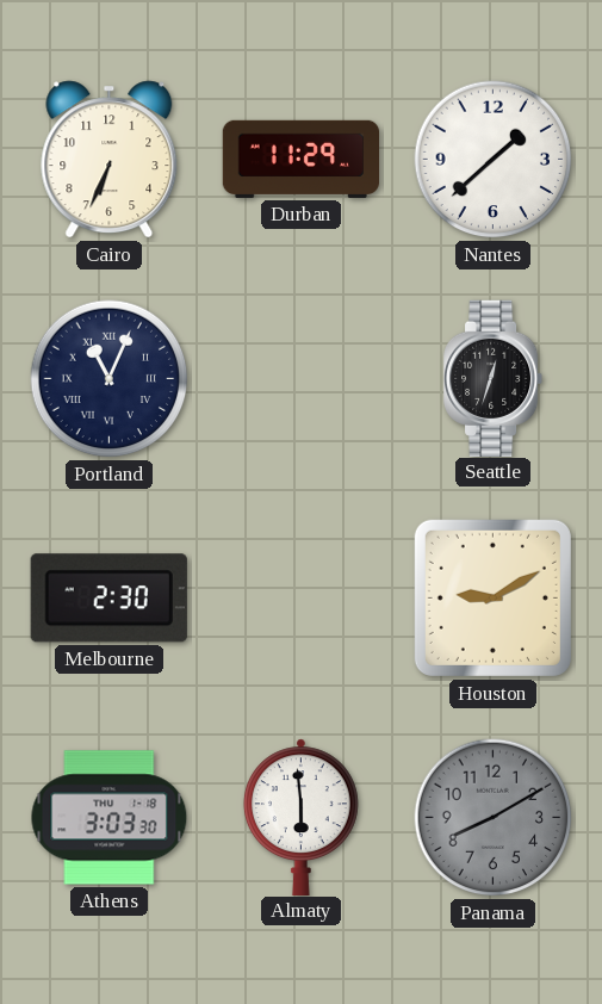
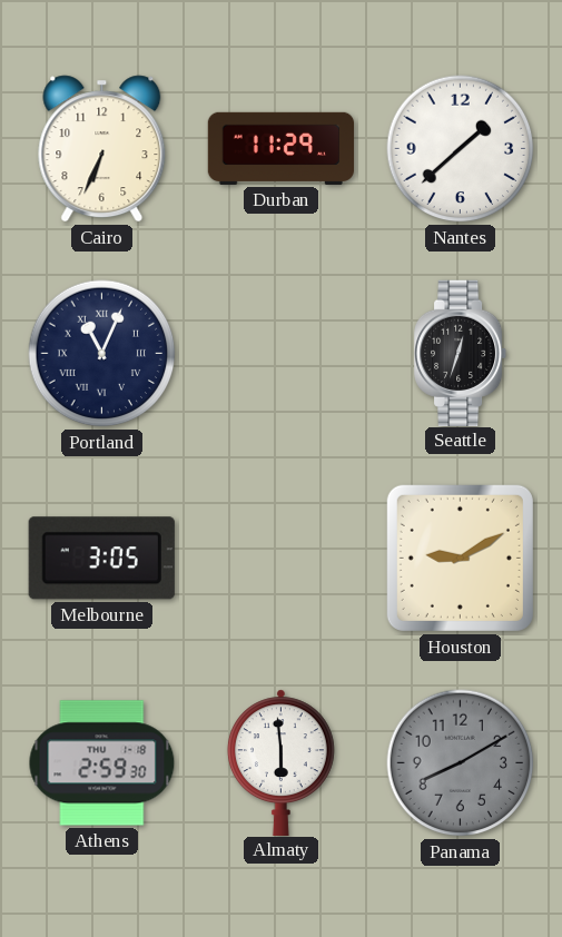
Melbourne: 2:30 -> 3:05
Athens: 3:03 -> 2:59
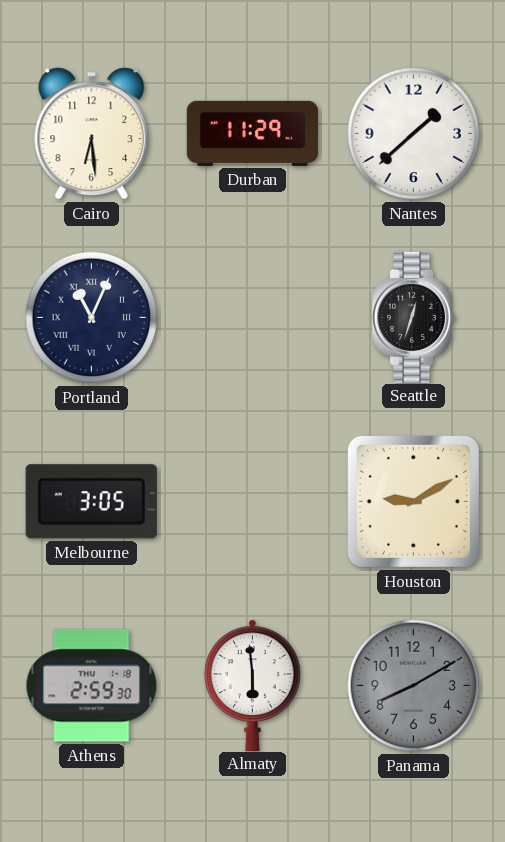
Cairo: 6:34 -> 6:29
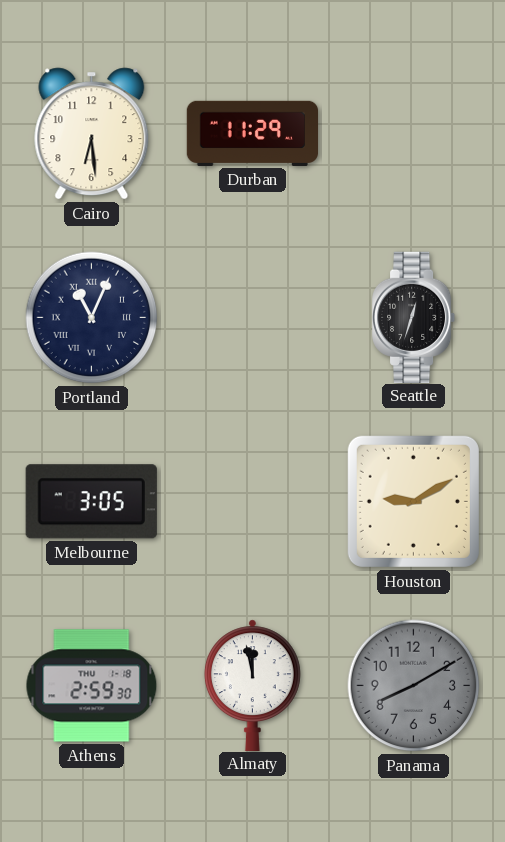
Nantes: 1:38 -> none
Almaty: 5:59 -> 11:58
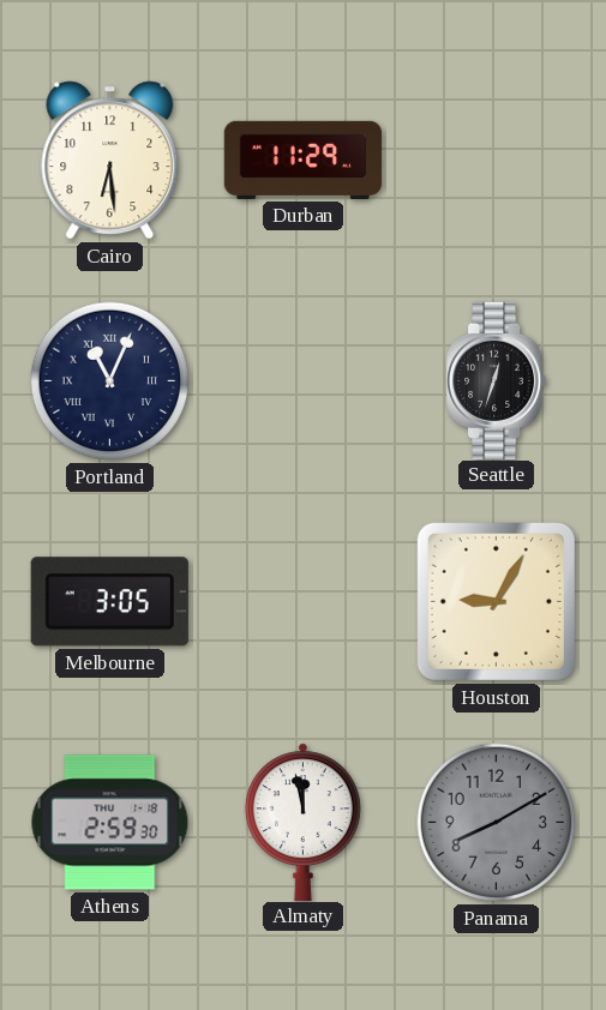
Houston: 9:10 -> 9:05
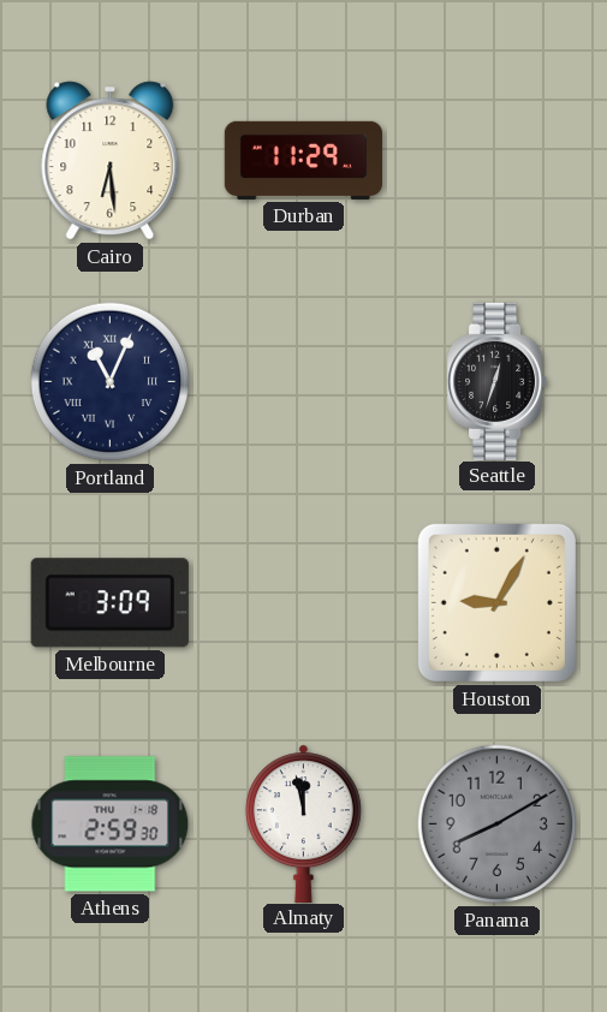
Melbourne: 3:05 -> 3:09
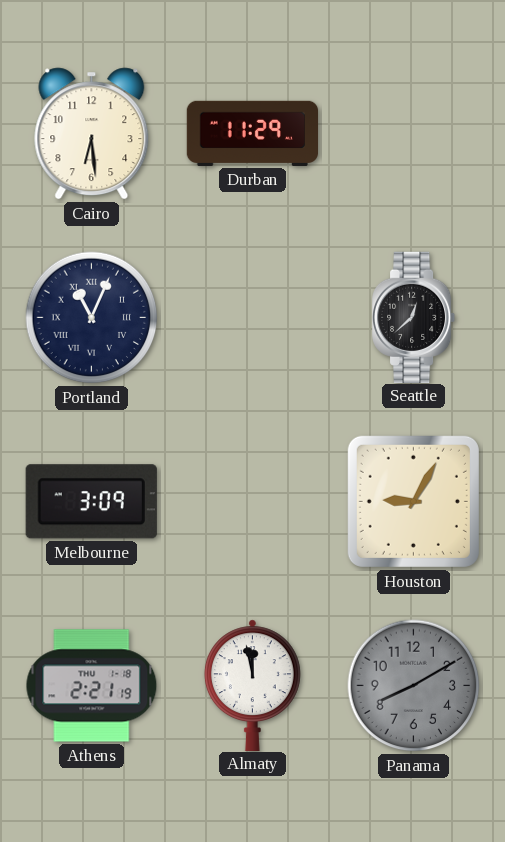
Seattle: 12:33 -> 12:38
Athens: 2:59 -> 2:21
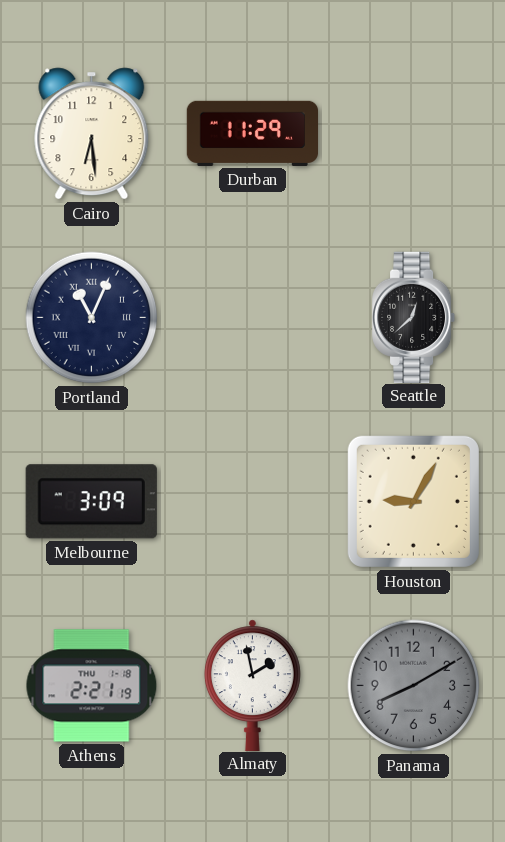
Almaty: 11:58 -> 1:58
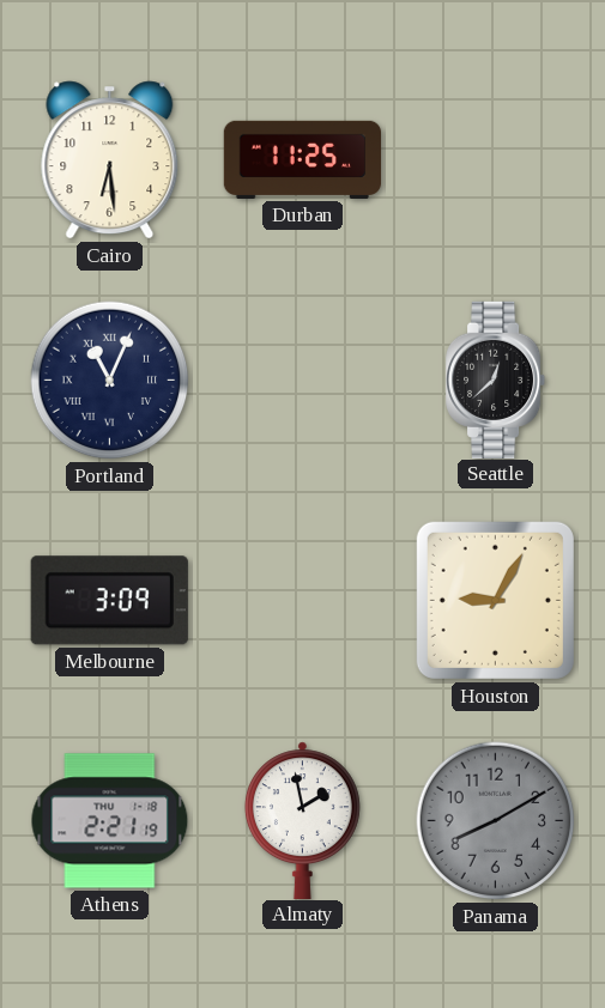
Durban: 11:29 -> 11:25
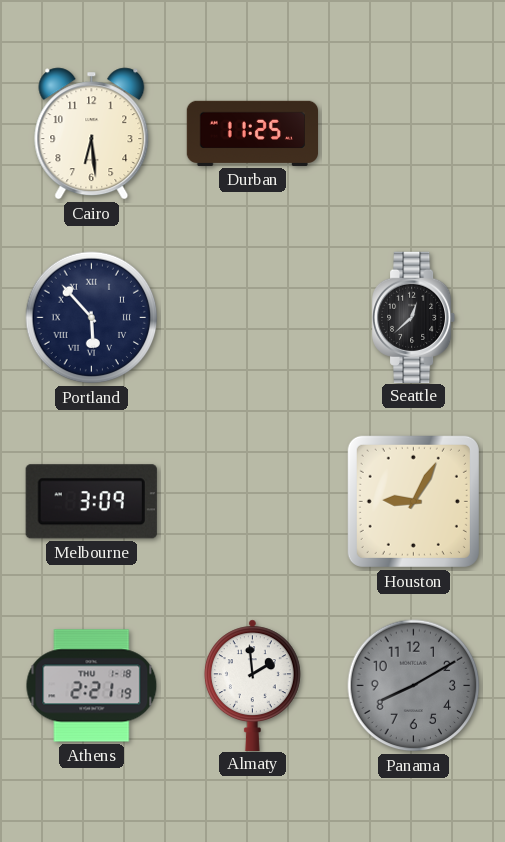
Portland: 11:04 -> 5:53
Almaty: 1:58 -> 1:59
